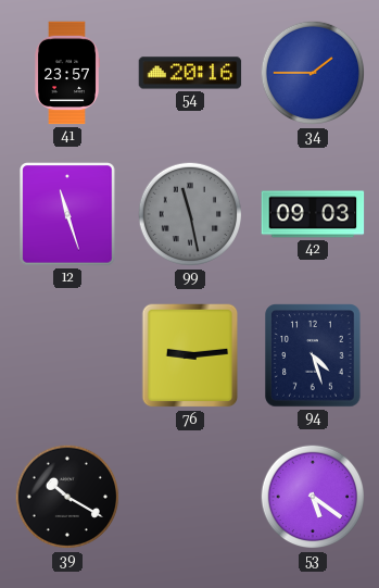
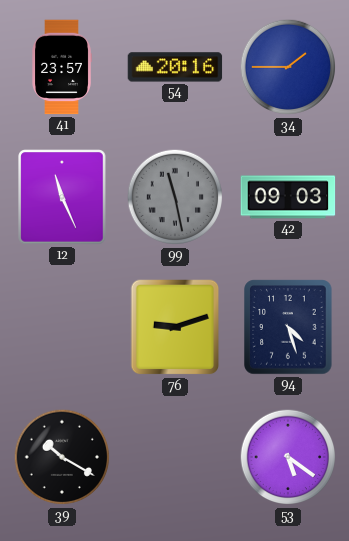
12: 11:27 -> 11:26
76: 9:14 -> 9:12
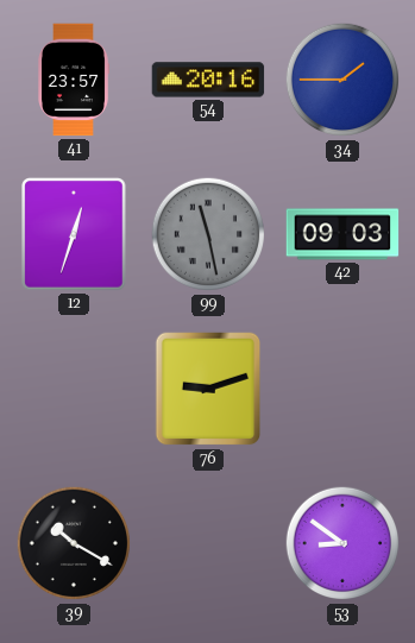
12: 11:26 -> 12:33
94: 4:27 -> none
53: 5:21 -> 8:51
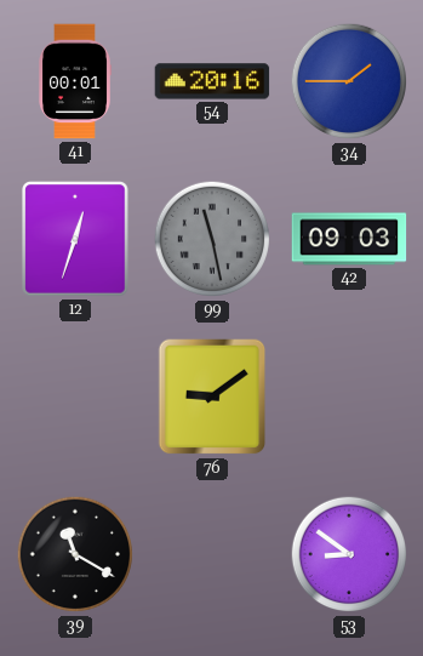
41: 23:57 -> 00:01
76: 9:12 -> 9:09
39: 10:20 -> 11:20
